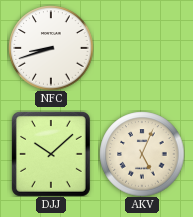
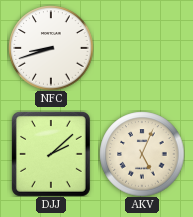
DJJ: 10:08 -> 2:08
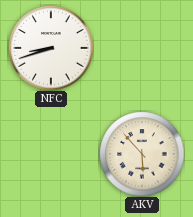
DJJ: 2:08 -> none
AKV: 5:04 -> 5:53
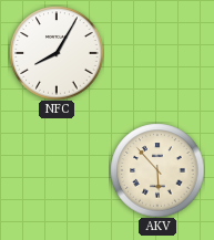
NFC: 8:42 -> 8:05
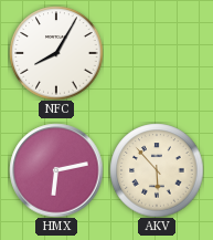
HMX: none -> 6:13
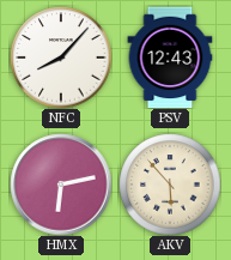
NFC: 8:05 -> 8:07
PSV: none -> 12:43
